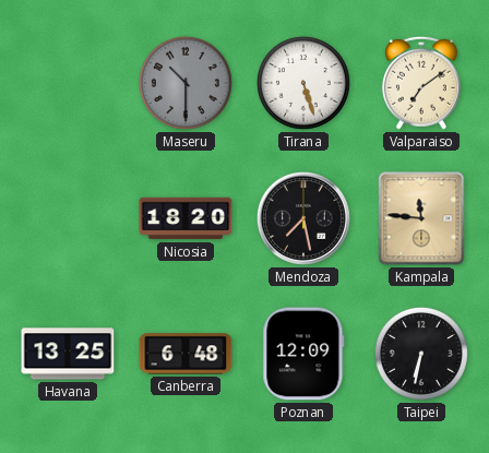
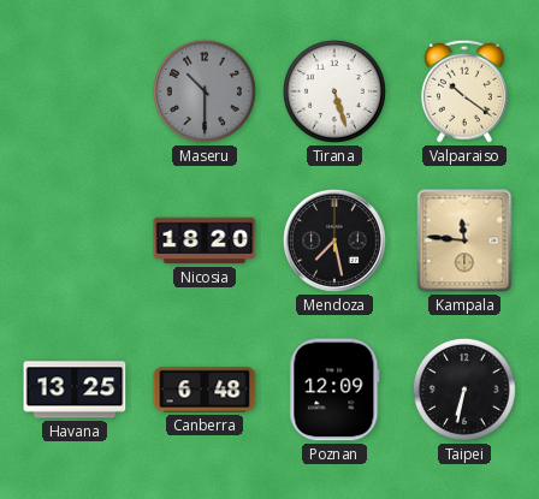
Valparaiso: 7:09 -> 10:21
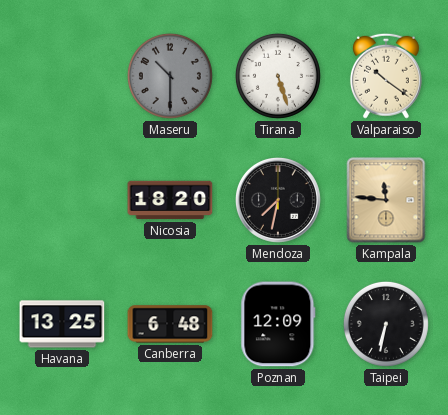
Mendoza: 7:28 -> 7:32
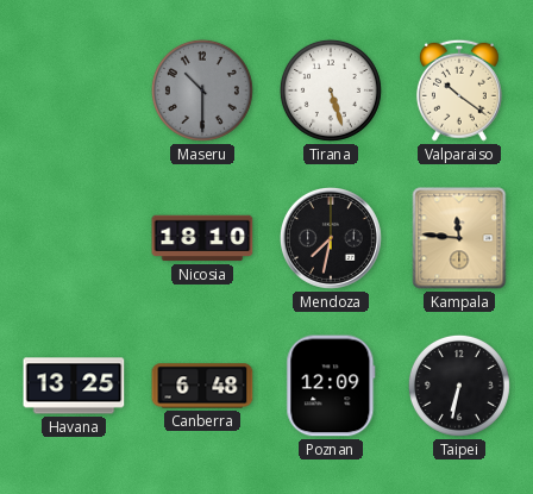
Nicosia: 18:20 -> 18:10
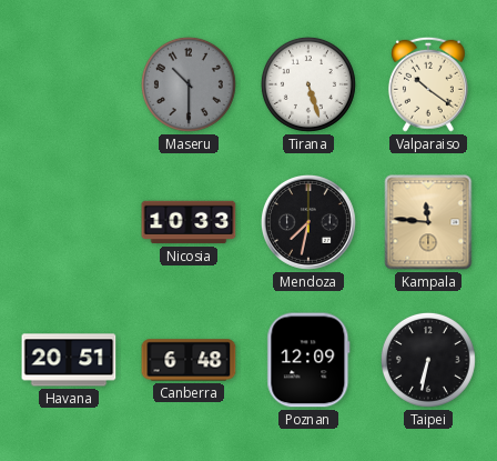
Nicosia: 18:10 -> 10:33
Havana: 13:25 -> 20:51
